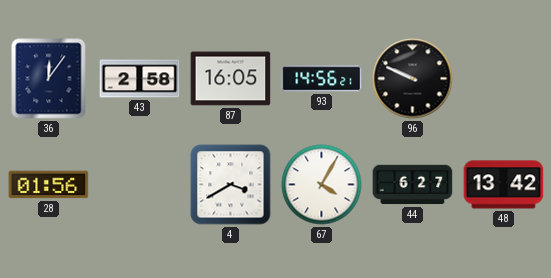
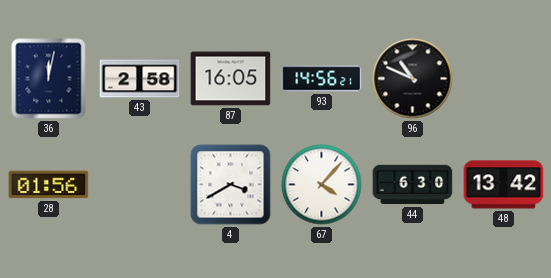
36: 12:06 -> 12:02
96: 9:49 -> 10:49
67: 4:05 -> 4:07
44: 6:27 -> 6:30
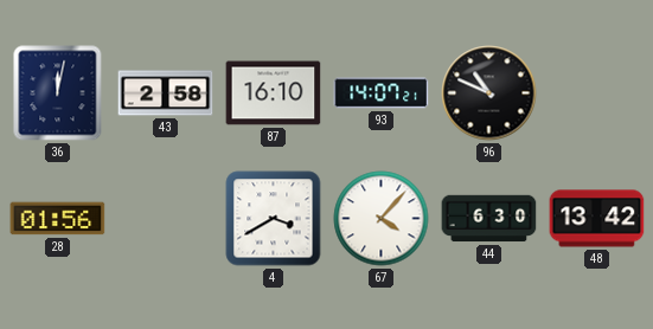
87: 16:05 -> 16:10
93: 14:56 -> 14:07
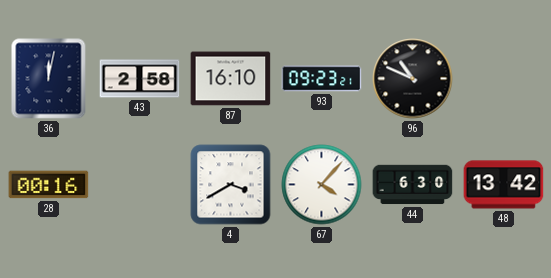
93: 14:07 -> 09:23
28: 01:56 -> 00:16
